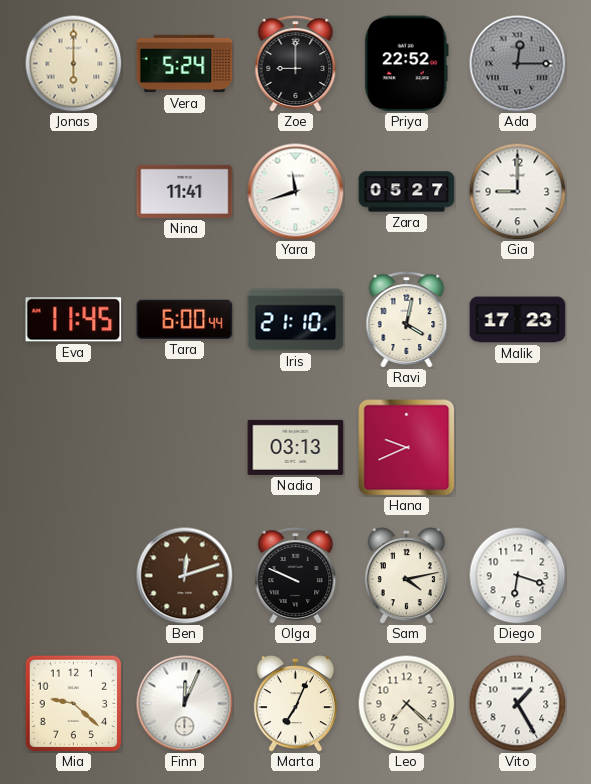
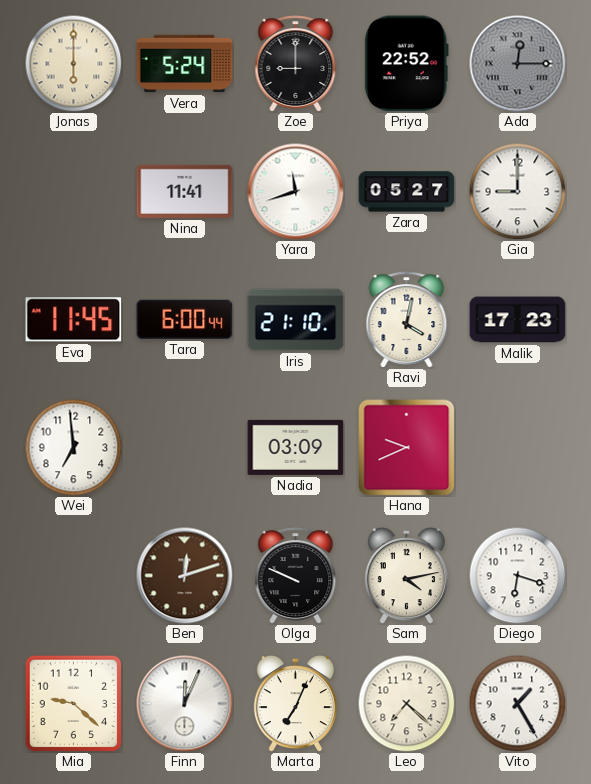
Wei: none -> 6:59
Nadia: 03:13 -> 03:09
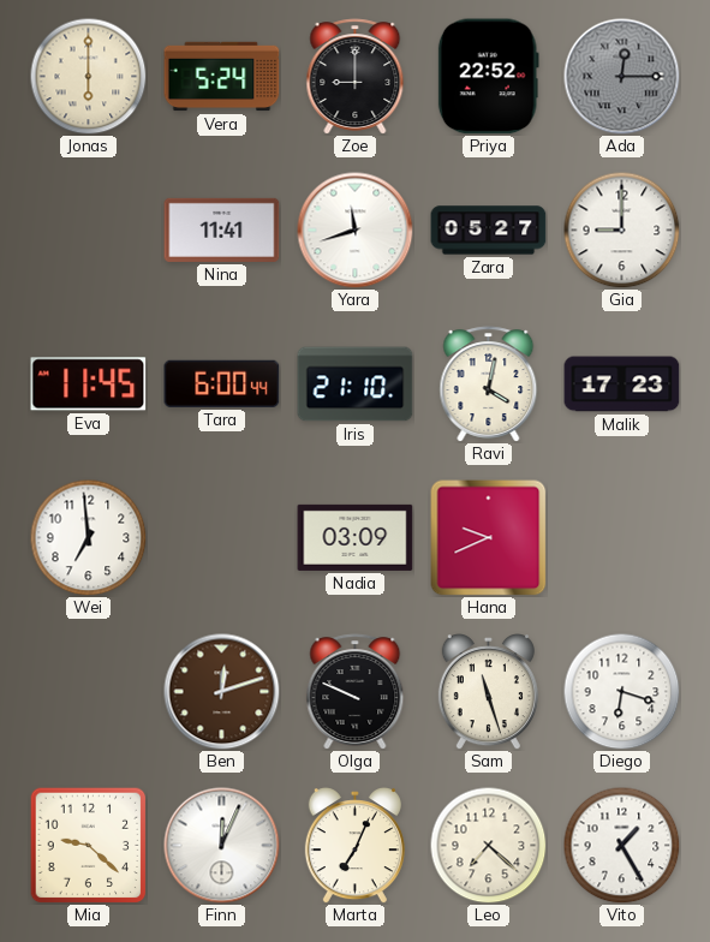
Sam: 4:13 -> 11:27
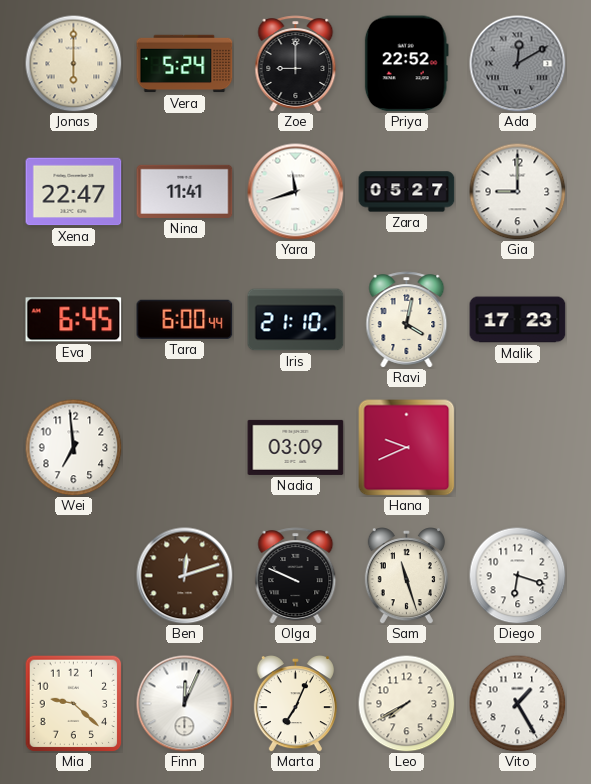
Ada: 12:15 -> 12:10
Xena: none -> 22:47
Eva: 11:45 -> 6:45
Leo: 7:22 -> 7:40
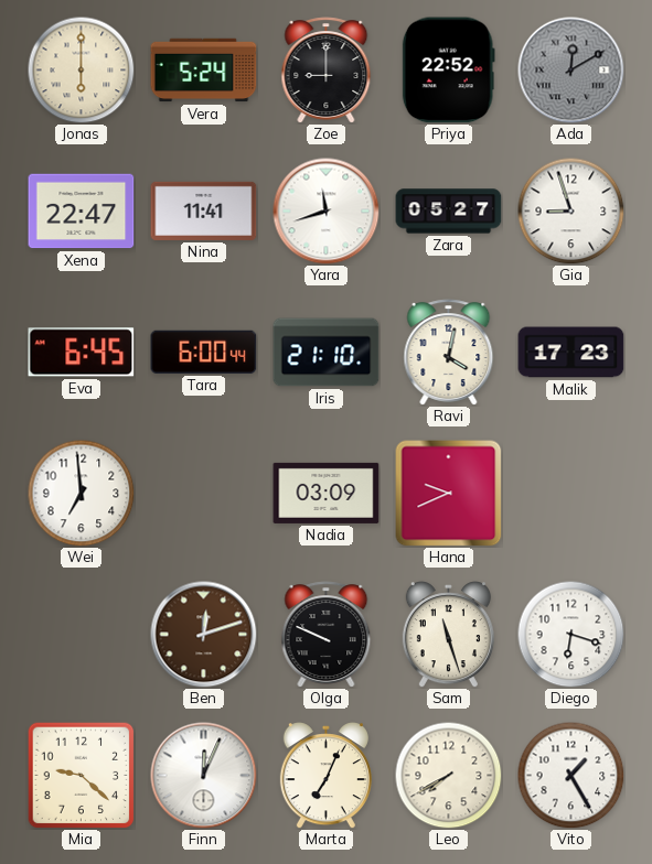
Gia: 9:00 -> 8:57
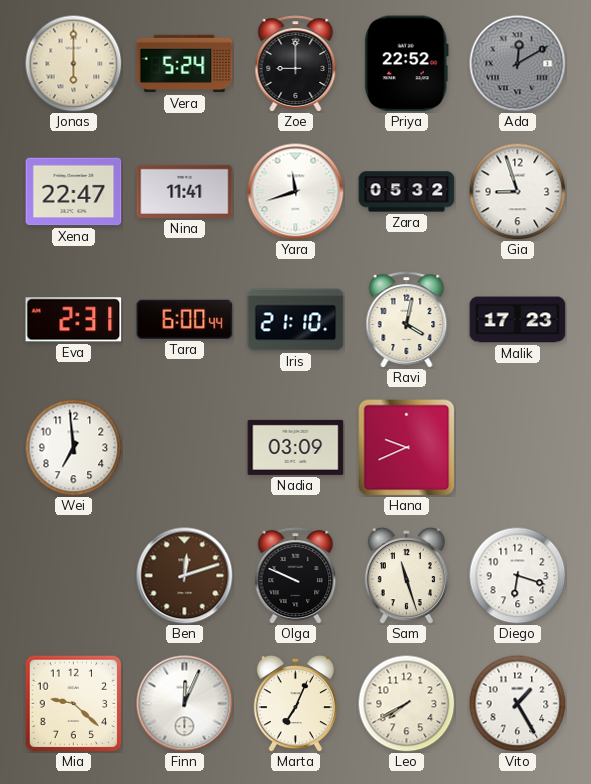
Zara: 05:27 -> 05:32
Eva: 6:45 -> 2:31
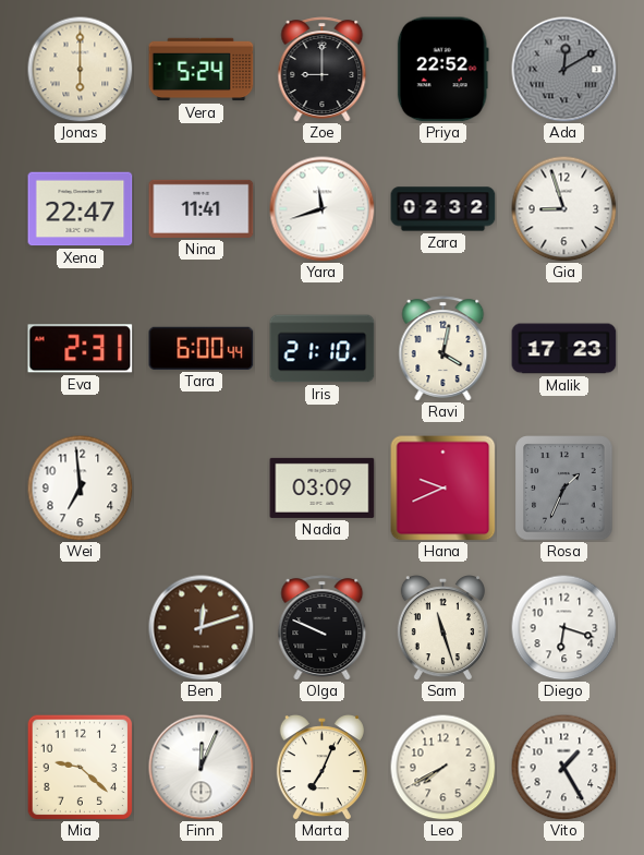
Zara: 05:32 -> 02:32
Rosa: none -> 1:34
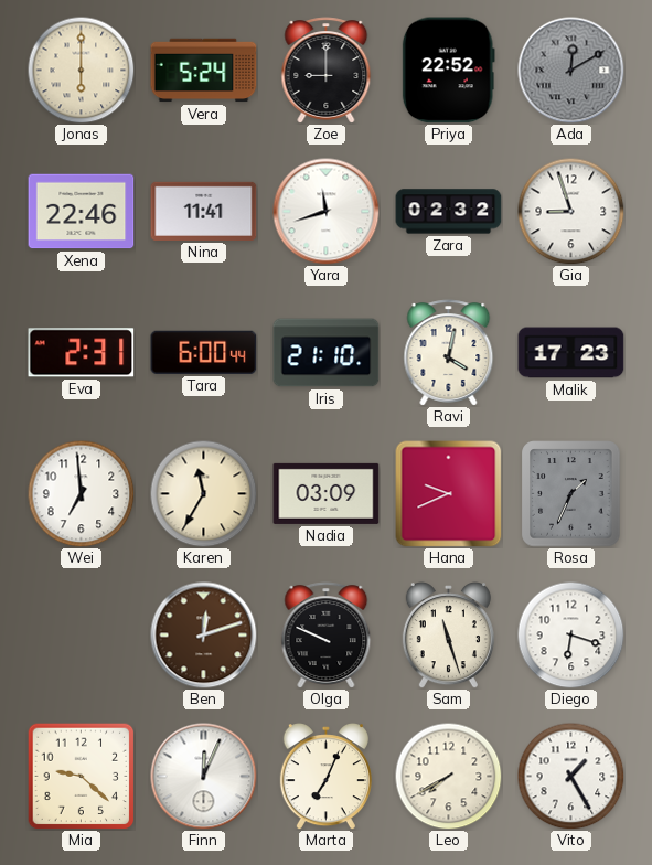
Xena: 22:47 -> 22:46
Karen: none -> 11:35
